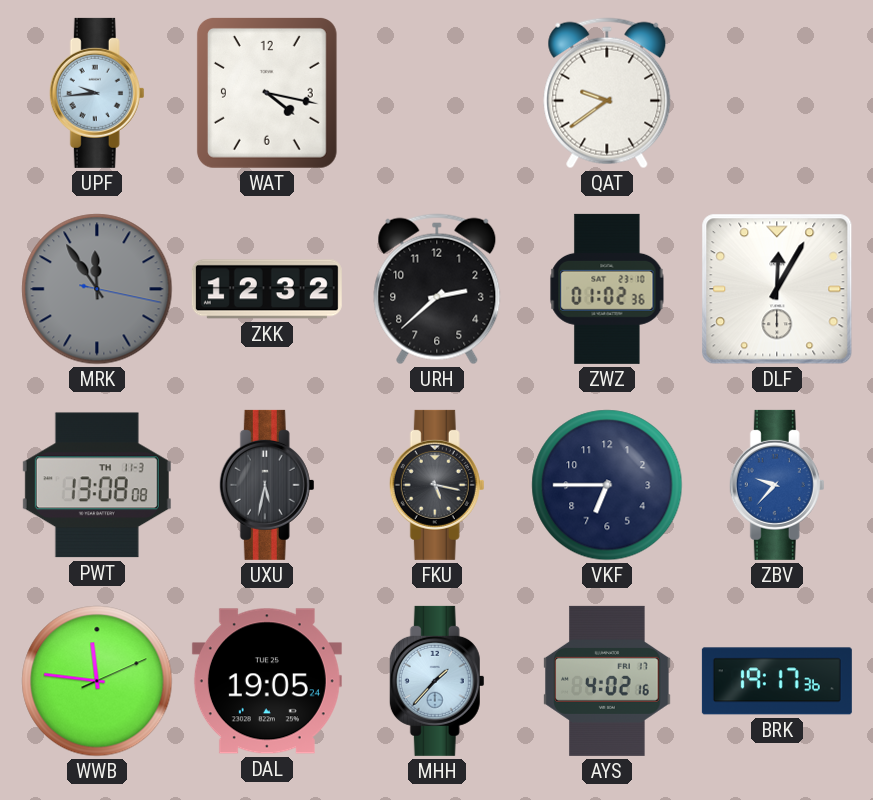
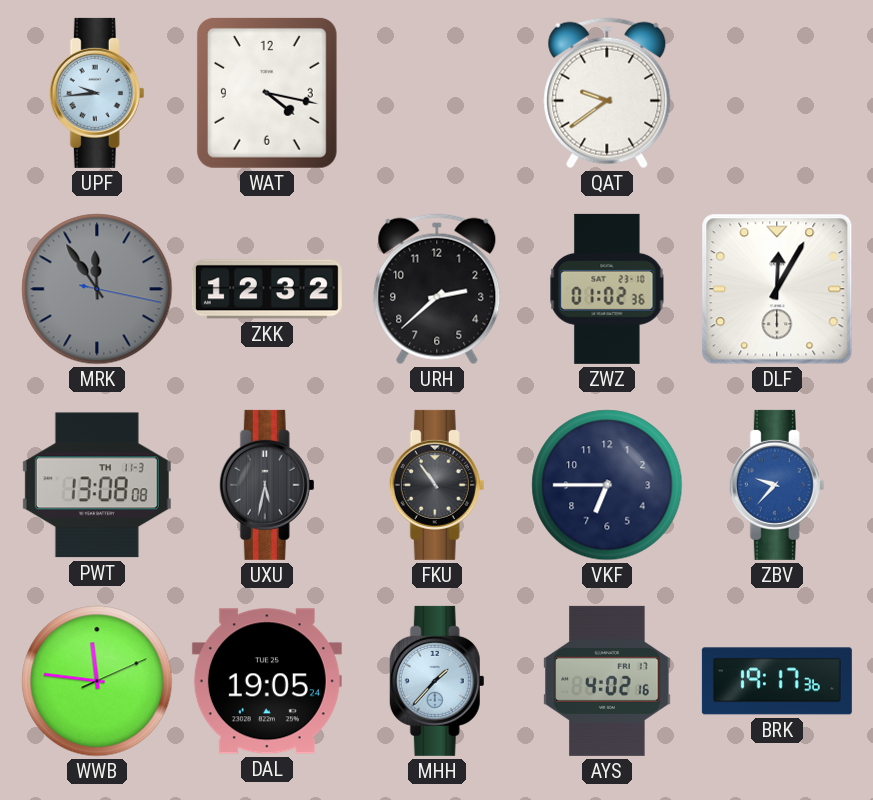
FKU: 5:17 -> 10:54
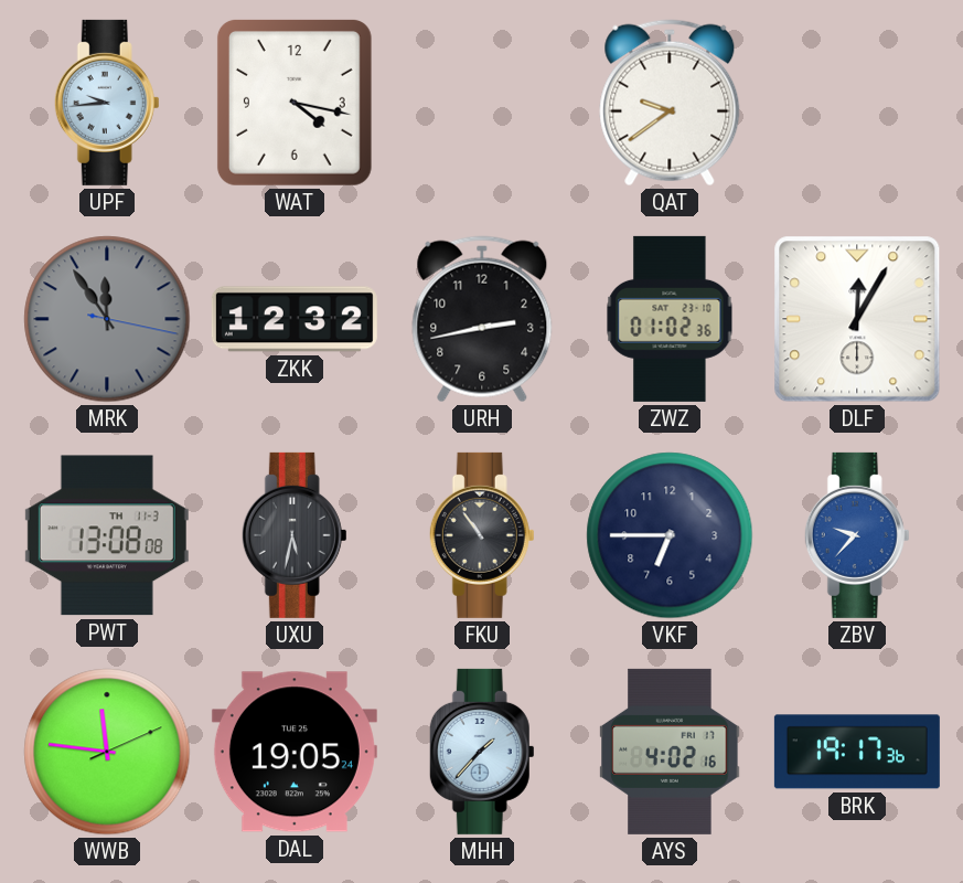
URH: 2:38 -> 2:43
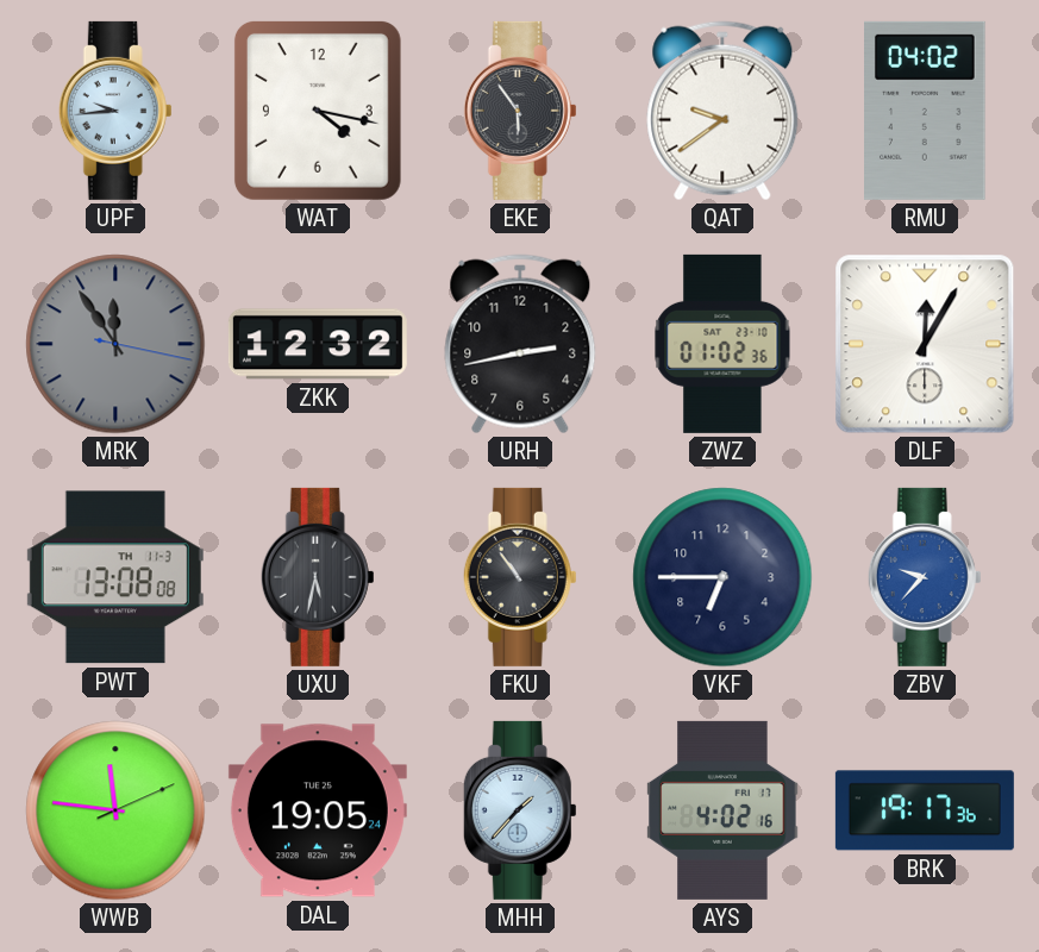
EKE: none -> 5:54
RMU: none -> 04:02
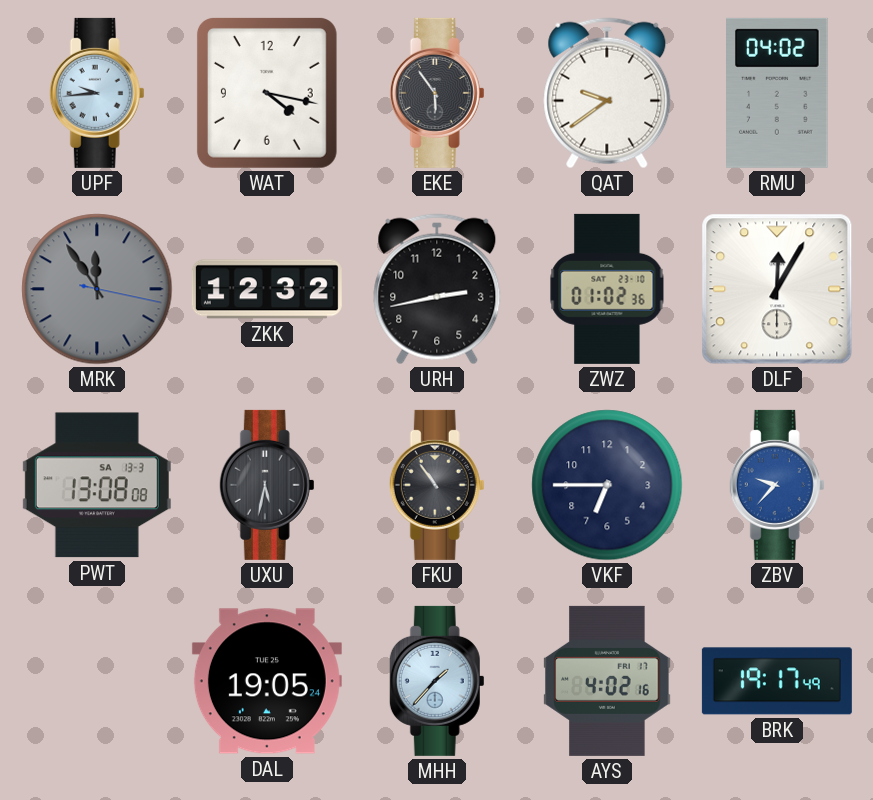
PWT date: TH 11-3 -> SA 13-3
WWB: 11:46 -> none
BRK: 19:17:36 -> 19:17:49
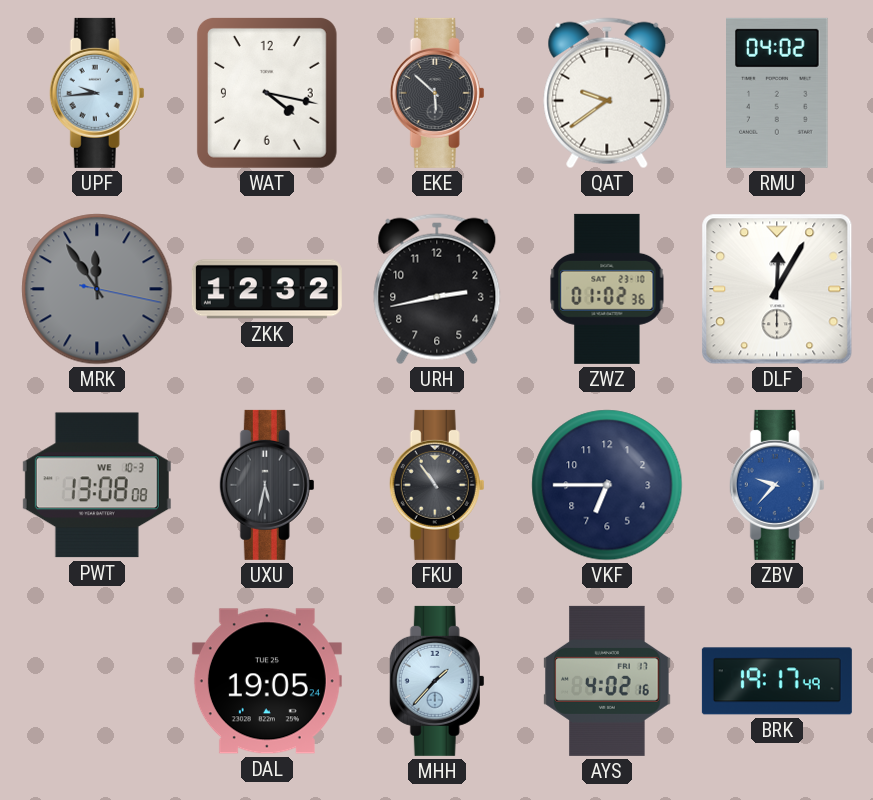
EKE: 5:54 -> 5:52
PWT date: SA 13-3 -> WE 10-3
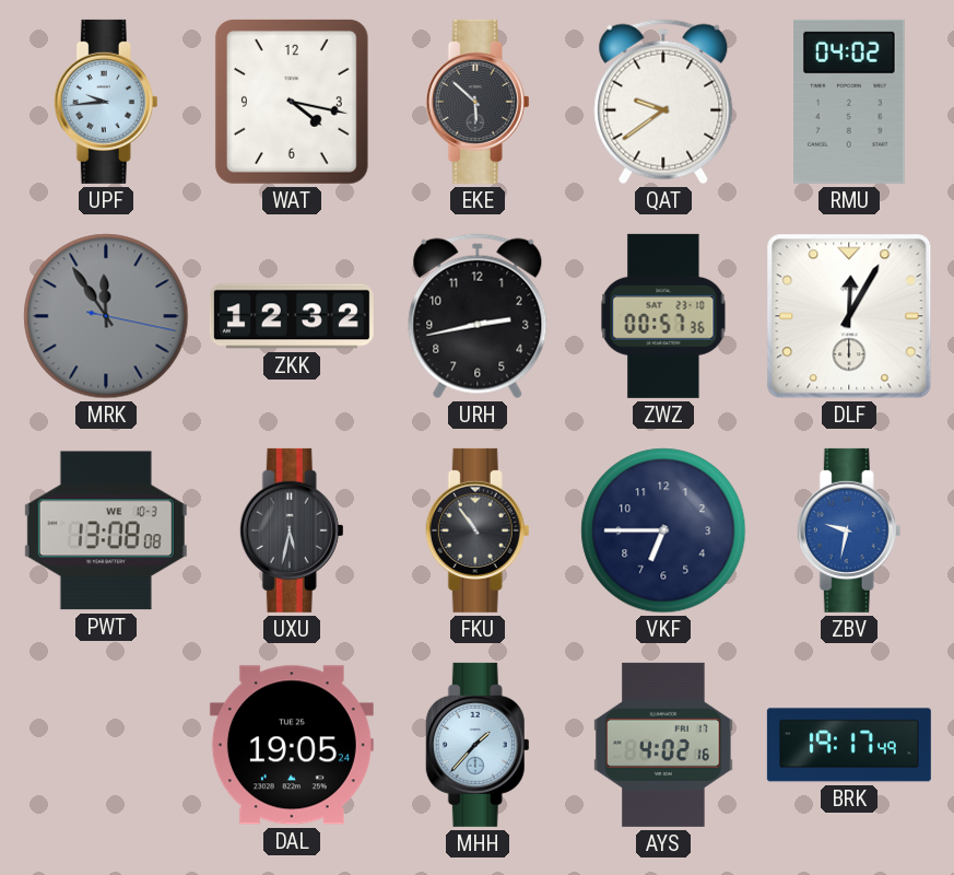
ZWZ: 01:02 -> 00:57
ZBV: 9:37 -> 9:32
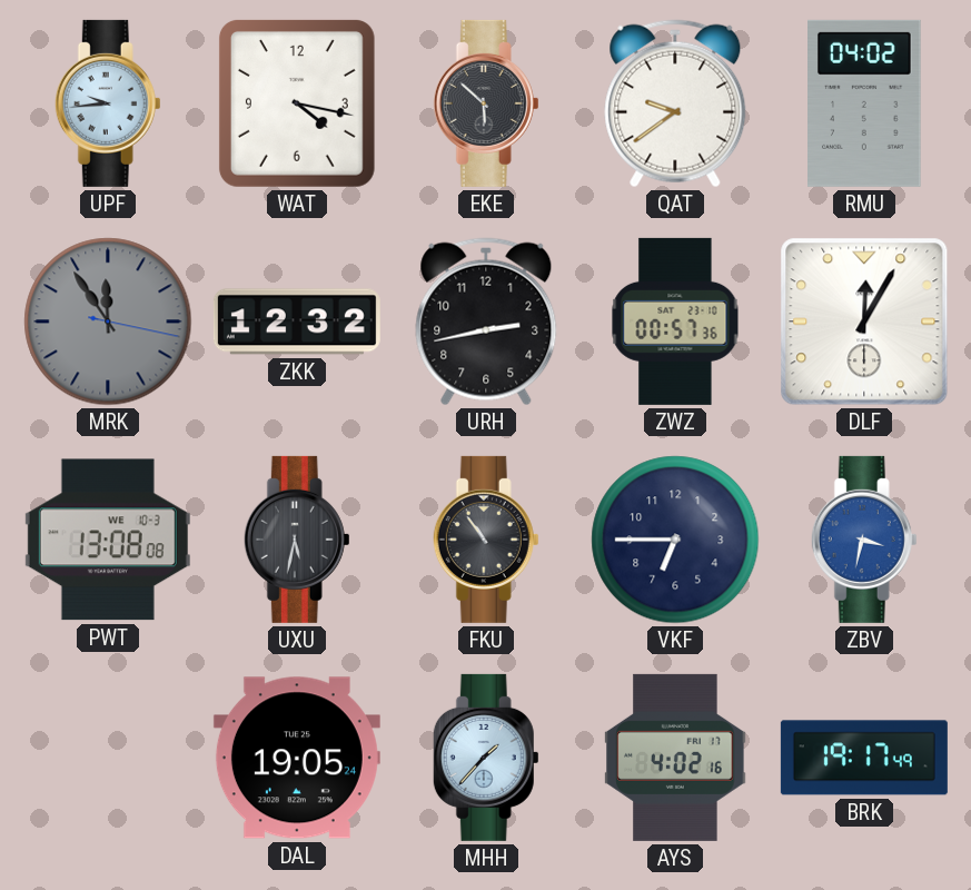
ZBV: 9:32 -> 3:32
